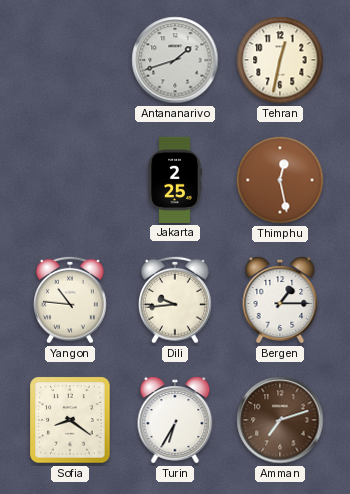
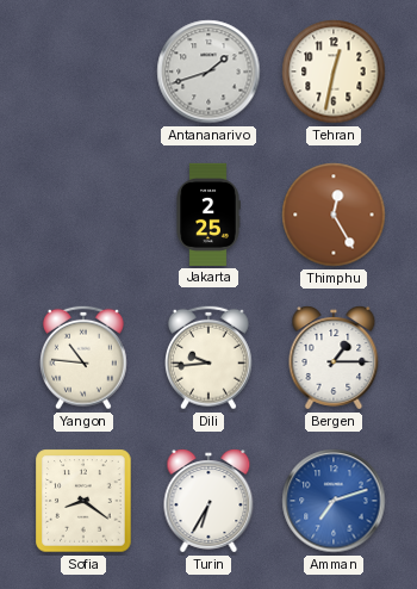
Thimphu: 12:28 -> 12:25
Amman dial: brown -> blue
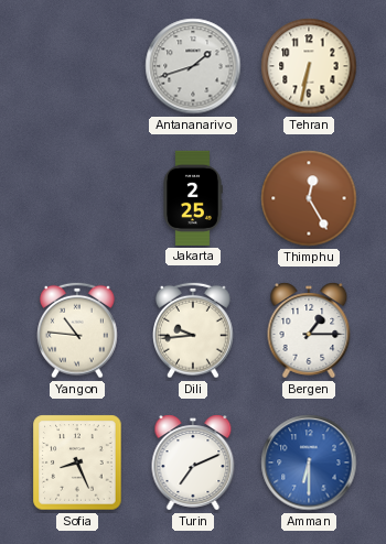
Tehran: 12:32 -> 6:32
Sofia: 8:21 -> 8:26
Turin: 6:35 -> 7:11
Amman: 7:12 -> 6:30
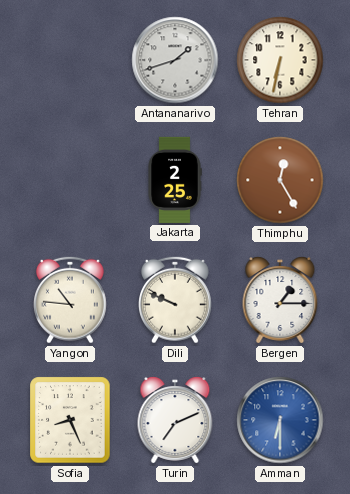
Dili: 9:44 -> 9:49
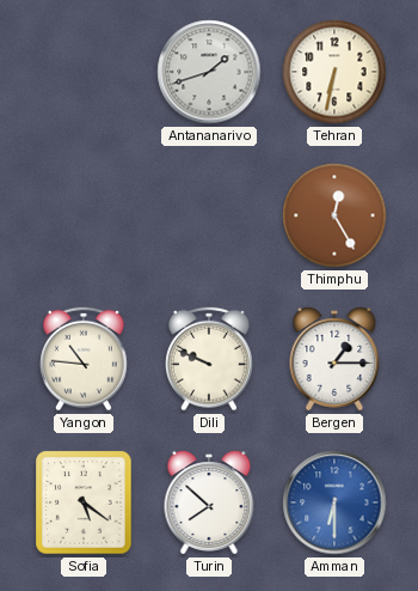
Jakarta: 2:25 -> none
Sofia: 8:26 -> 5:21
Turin: 7:11 -> 7:52
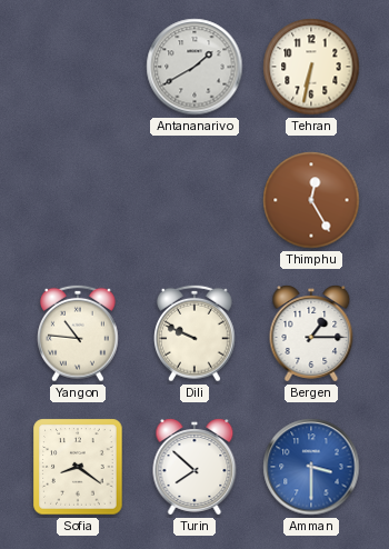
Antananarivo: 1:42 -> 1:40
Sofia: 5:21 -> 8:21
Amman: 6:30 -> 3:30
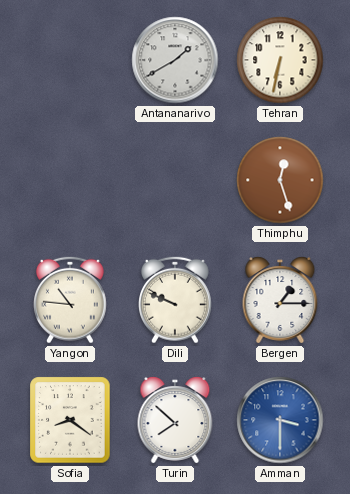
Thimphu: 12:25 -> 12:27
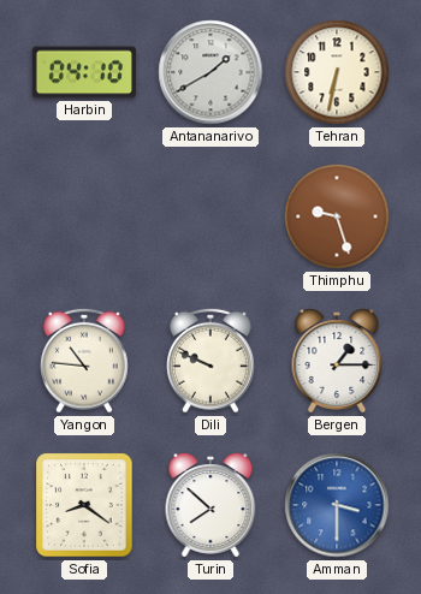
Harbin: none -> 04:10
Thimphu: 12:27 -> 9:27
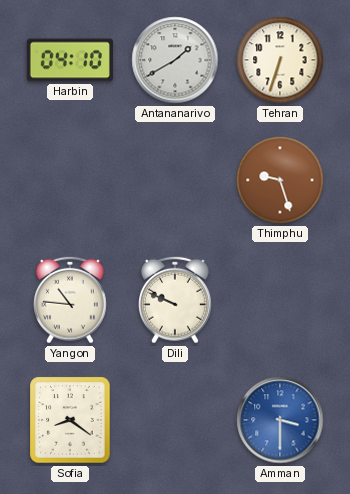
Tehran: 6:32 -> 6:33
Bergen: 1:15 -> none
Turin: 7:52 -> none
